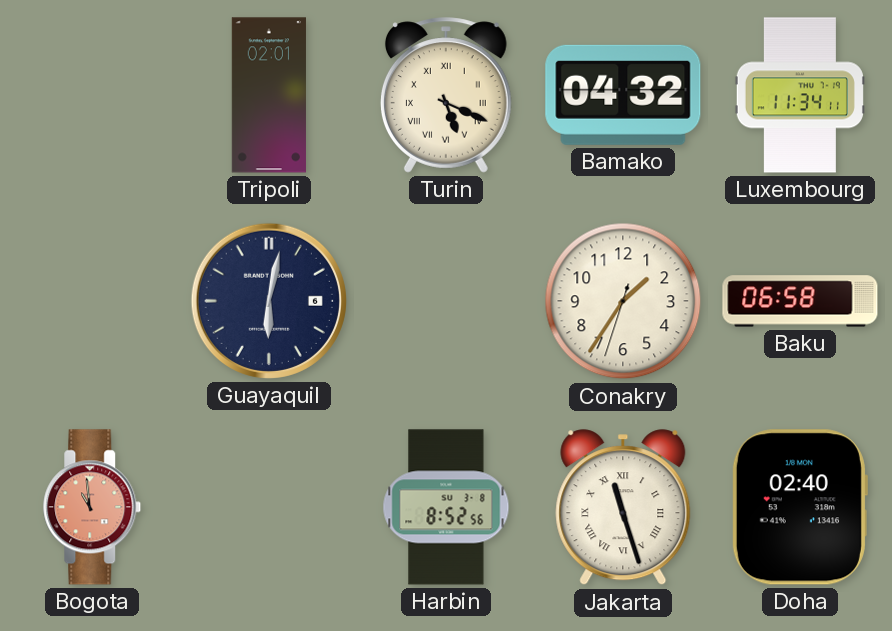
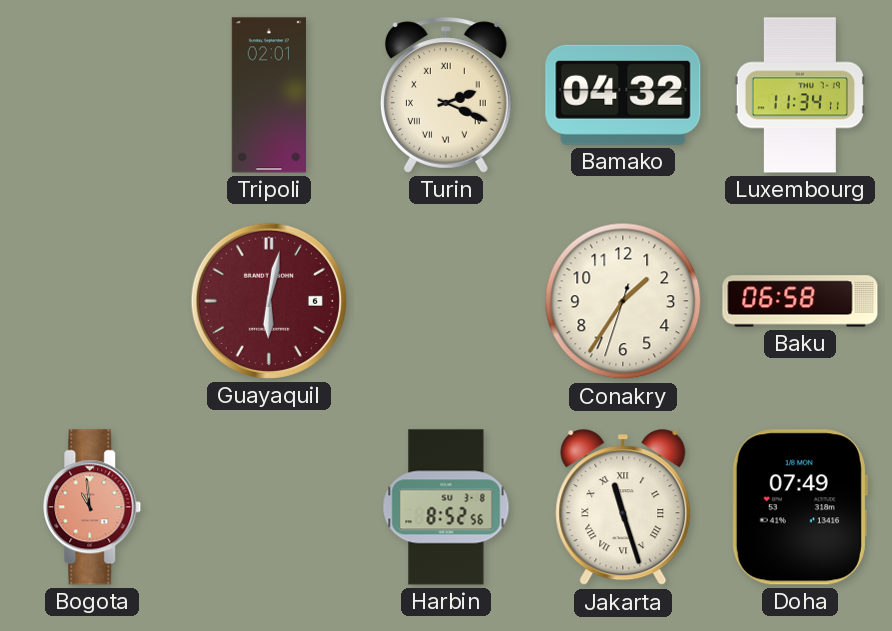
Turin: 5:19 -> 2:19
Guayaquil dial: navy -> burgundy
Doha: 02:40 -> 07:49
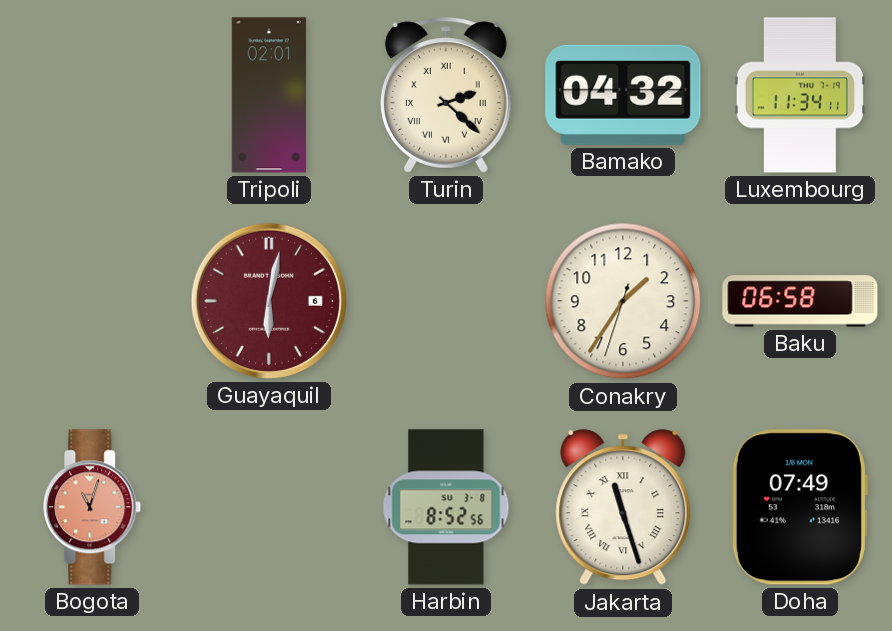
Turin: 2:19 -> 2:22
Bogota: 10:59 -> 11:03
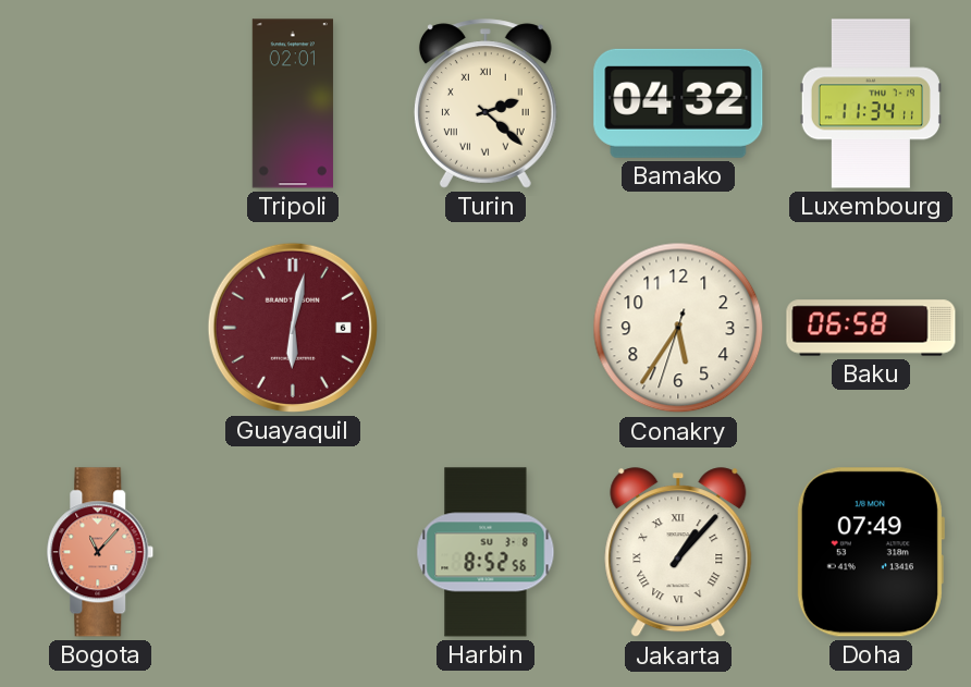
Conakry: 1:35 -> 5:35
Bogota: 11:03 -> 11:07
Jakarta: 11:27 -> 1:07
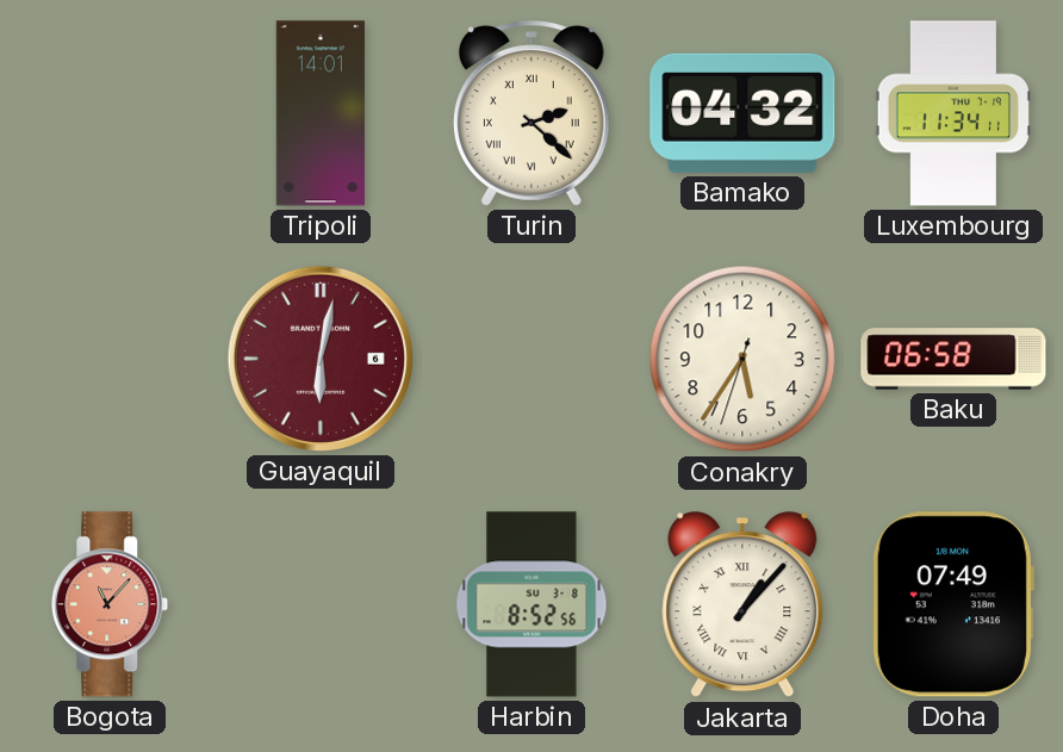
Tripoli: 02:01 -> 14:01
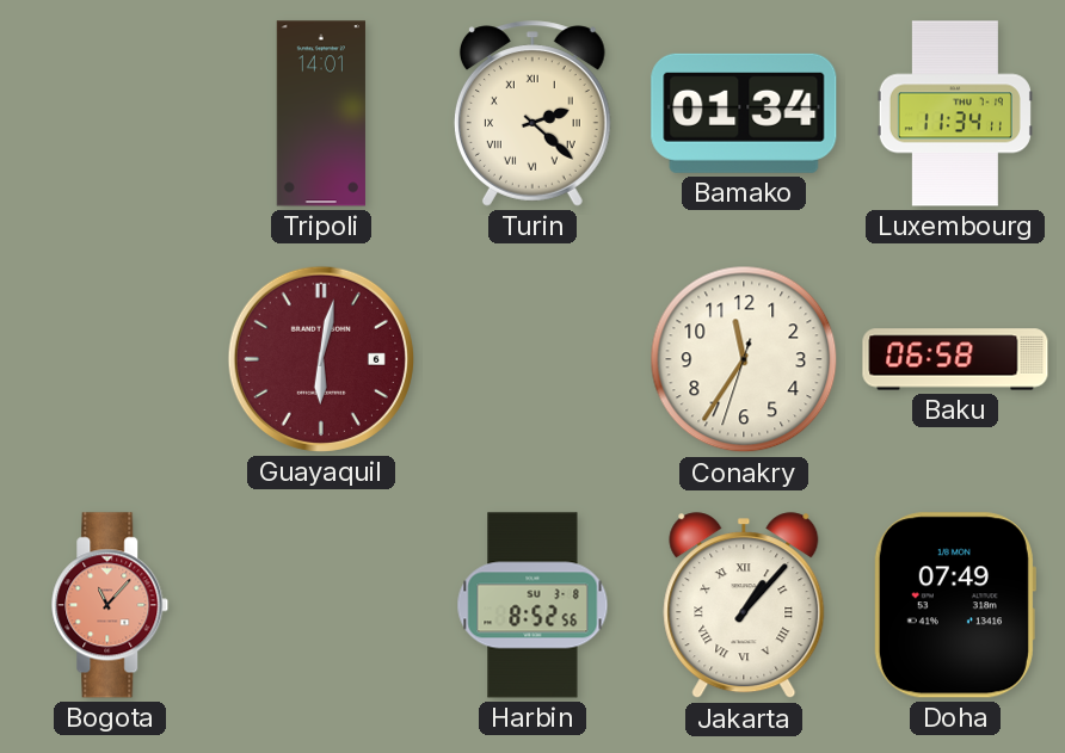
Bamako: 04:32 -> 01:34
Conakry: 5:35 -> 11:35
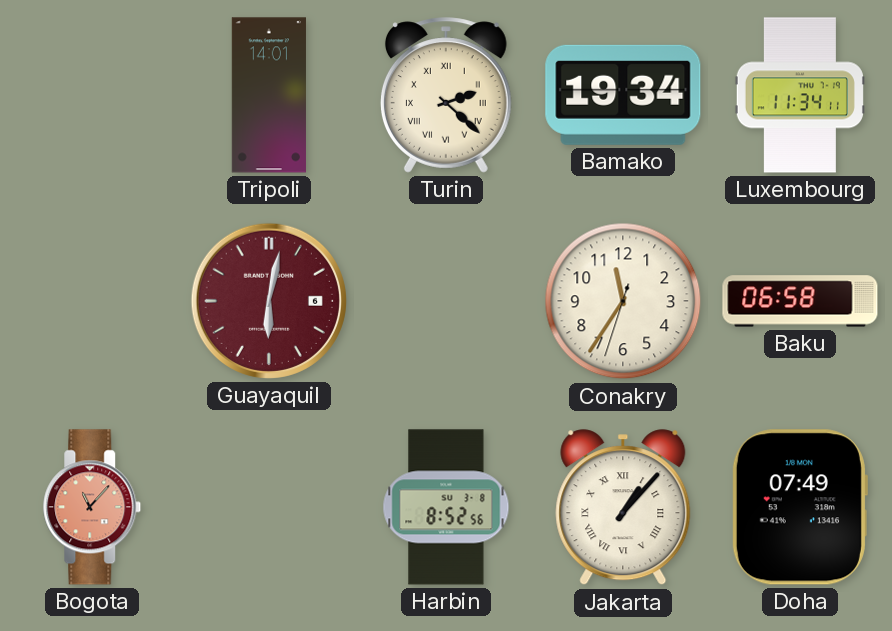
Bamako: 01:34 -> 19:34
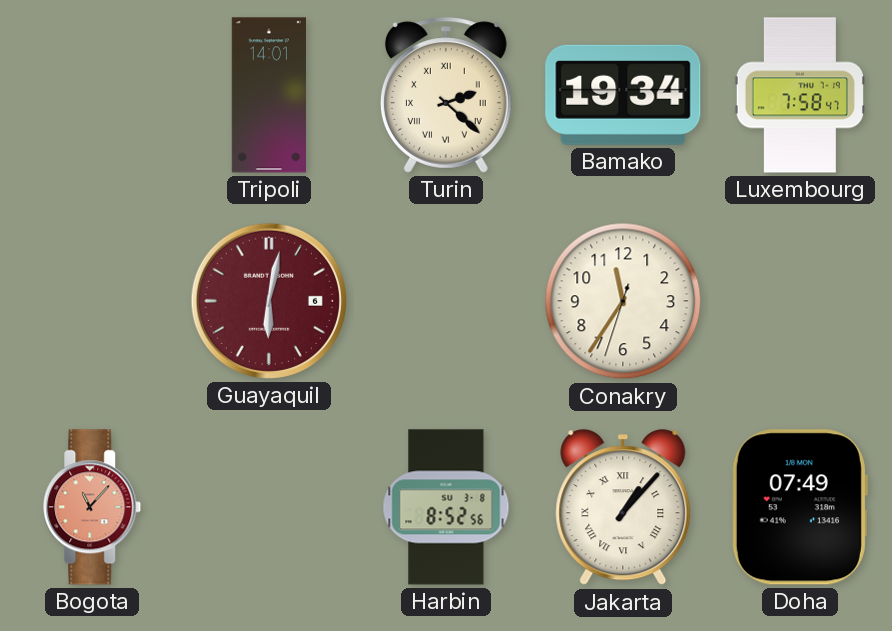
Luxembourg: 11:34 -> 7:58
Baku: 06:58 -> none
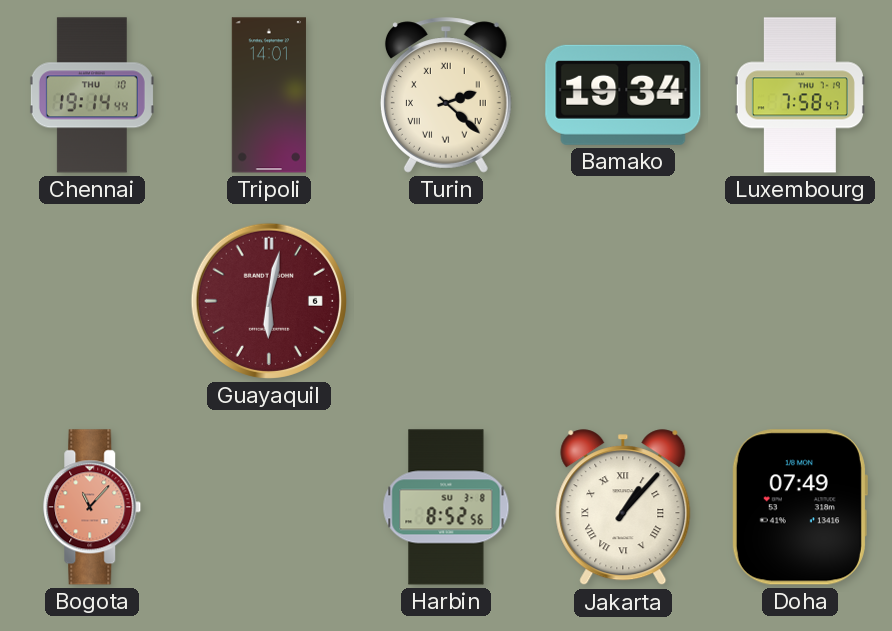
Chennai: none -> 19:14
Conakry: 11:35 -> none
